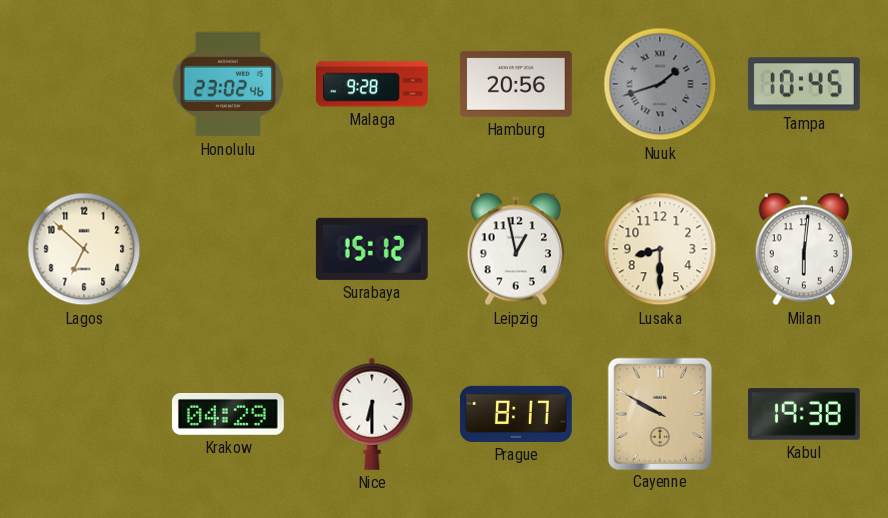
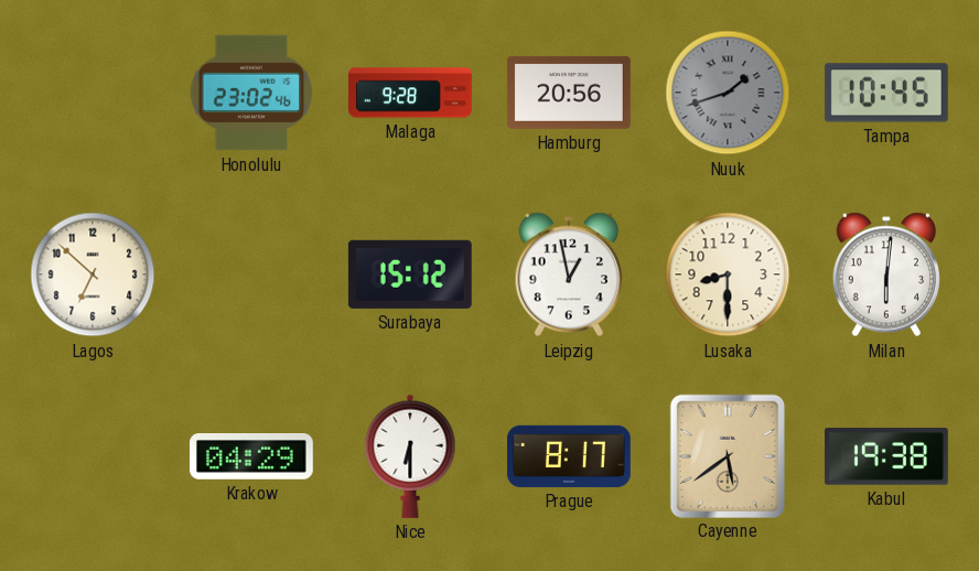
Cayenne: 9:50 -> 5:39
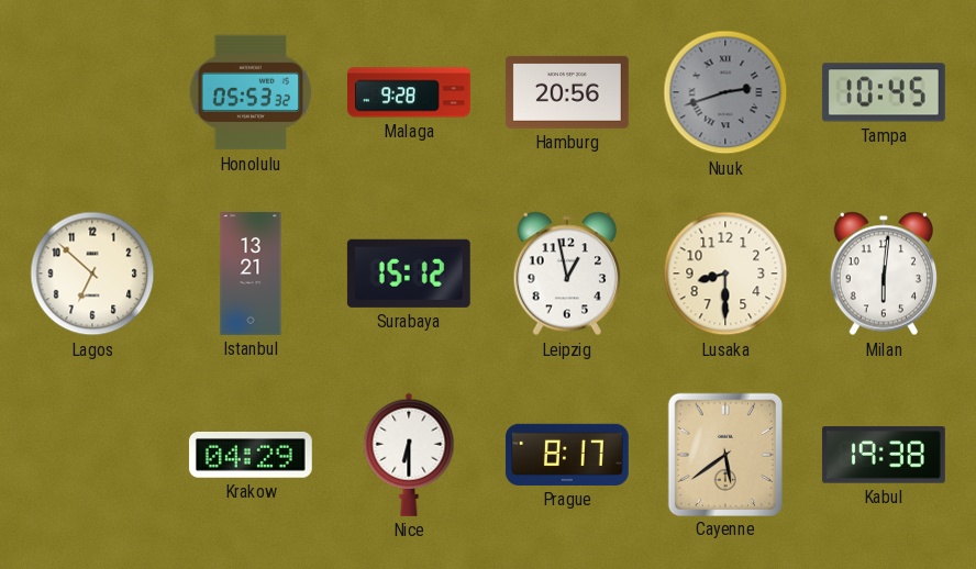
Honolulu: 23:02 -> 05:53
Nuuk: 1:42 -> 2:42
Istanbul: none -> 13:21
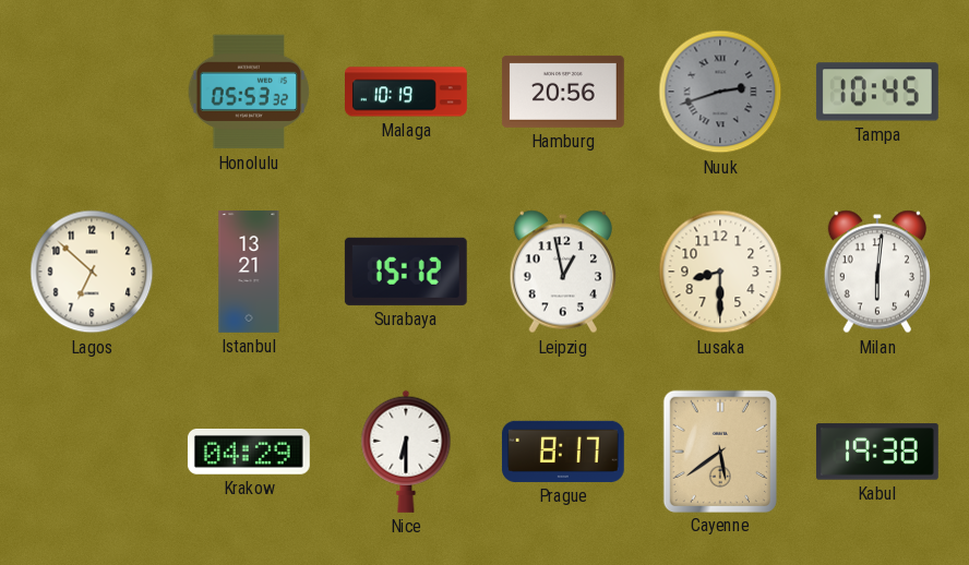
Malaga: 9:28 -> 10:19
